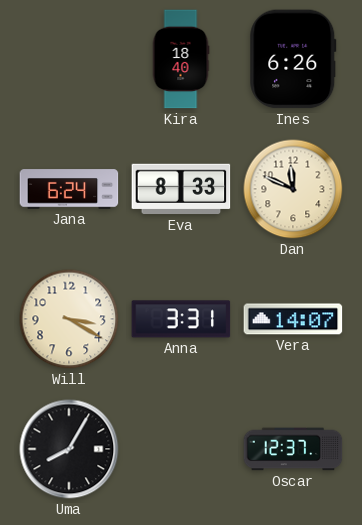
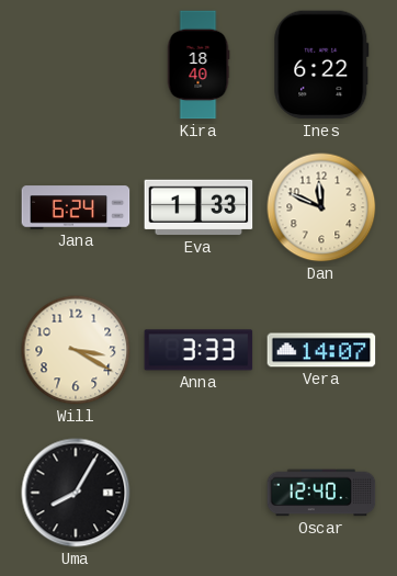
Ines: 6:26 -> 6:22
Eva: 8:33 -> 1:33
Anna: 3:31 -> 3:33
Oscar: 12:37 -> 12:40
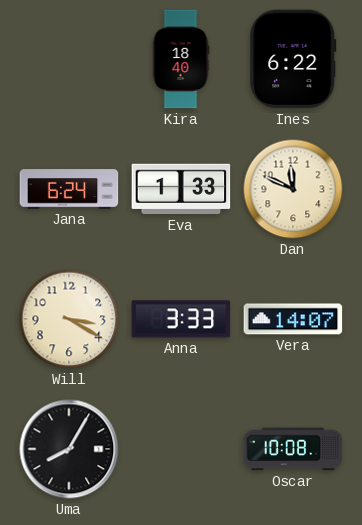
Oscar: 12:40 -> 10:08
